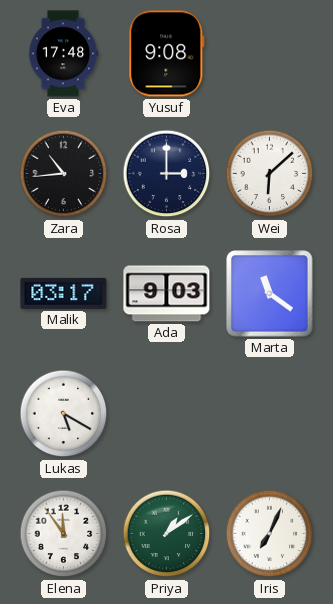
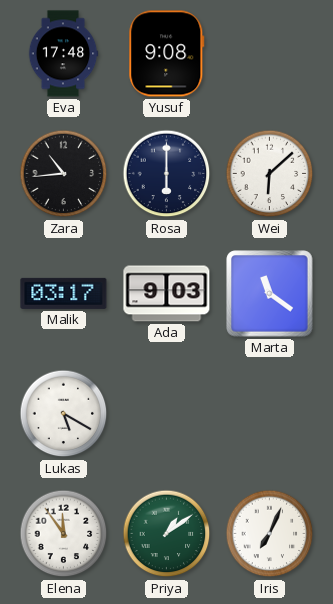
Rosa: 3:00 -> 6:00
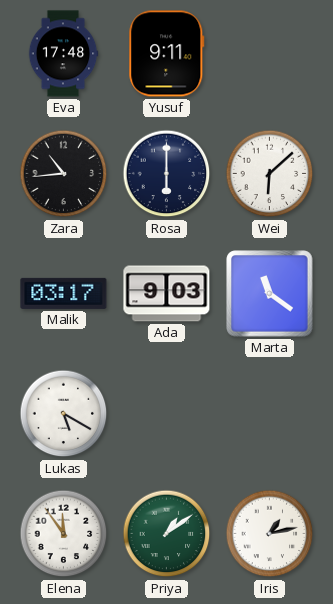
Yusuf: 9:08 -> 9:11
Iris: 7:04 -> 1:13
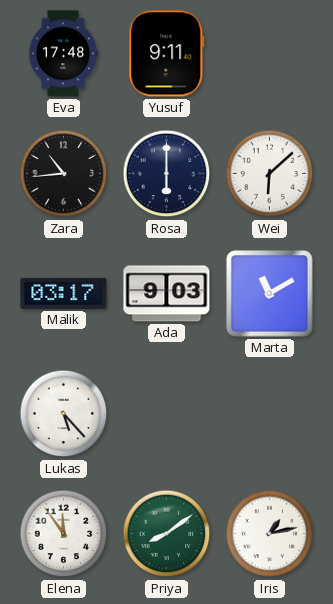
Marta: 11:21 -> 11:10
Lukas: 5:20 -> 5:23
Priya: 1:09 -> 8:09
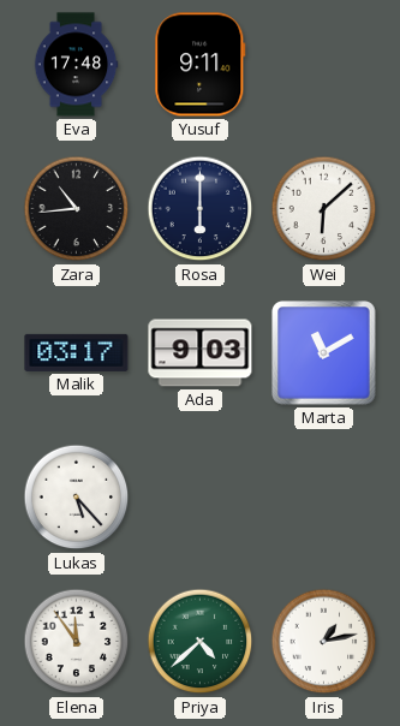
Priya: 8:09 -> 4:38
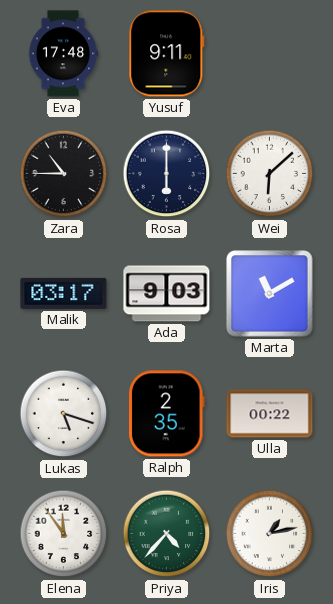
Zara: 10:44 -> 10:45
Lukas: 5:23 -> 5:18
Ralph: none -> 2:35
Ulla: none -> 00:22
Priya: 4:38 -> 4:37
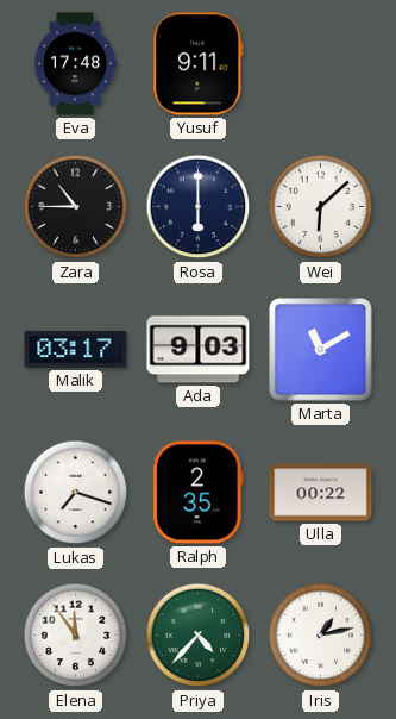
Lukas: 5:18 -> 7:18
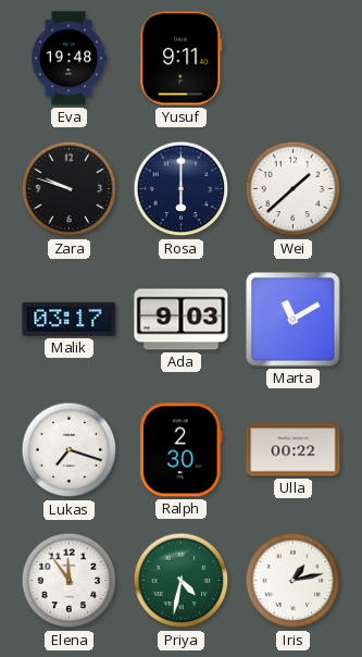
Eva: 17:48 -> 19:48
Zara: 10:45 -> 9:48
Wei: 6:08 -> 1:38
Ralph: 2:35 -> 2:30
Priya: 4:37 -> 4:32
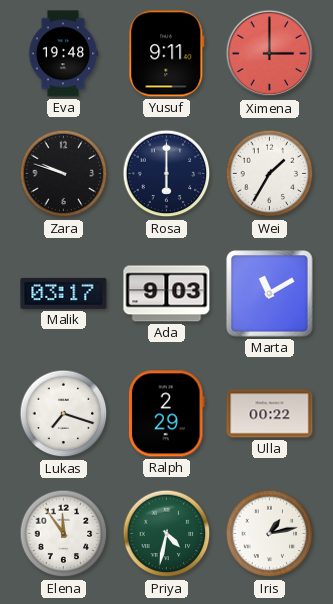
Ximena: none -> 3:00
Wei: 1:38 -> 1:35
Ralph: 2:30 -> 2:29
